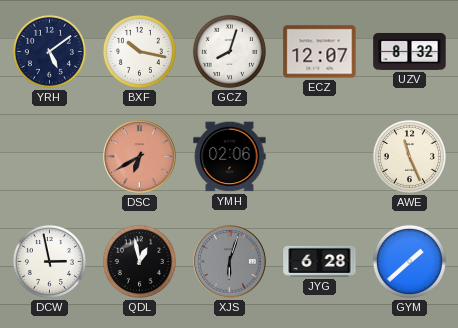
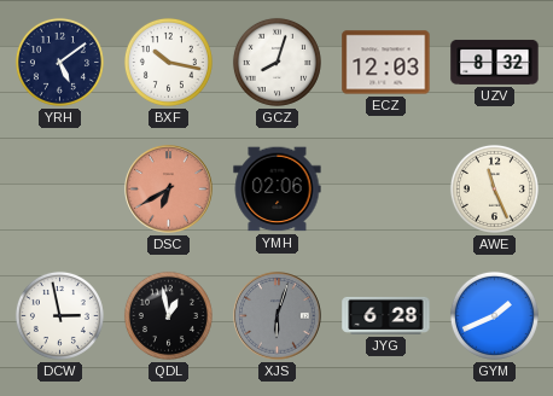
ECZ: 12:07 -> 12:03
GYM: 1:38 -> 1:41
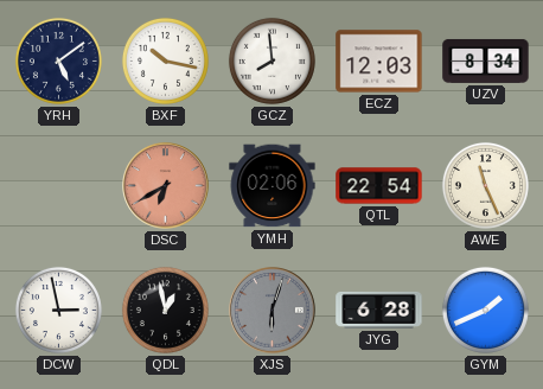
GCZ: 8:03 -> 7:59
UZV: 8:32 -> 8:34
QTL: none -> 22:54
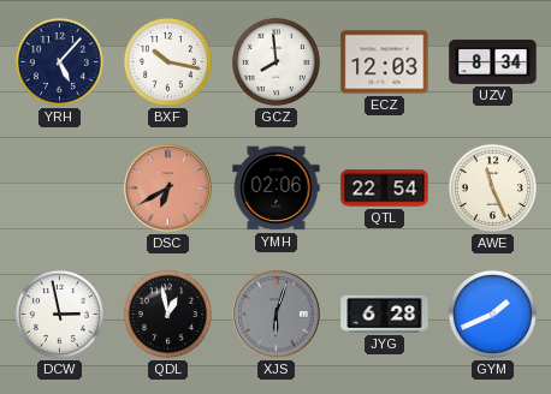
YRH: 5:09 -> 5:07
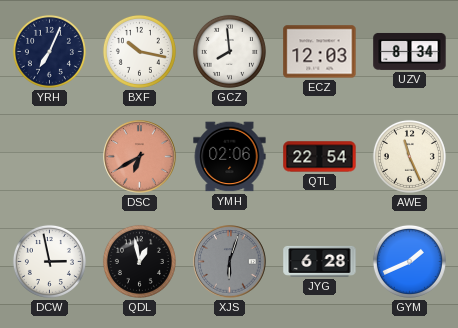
YRH: 5:07 -> 7:04
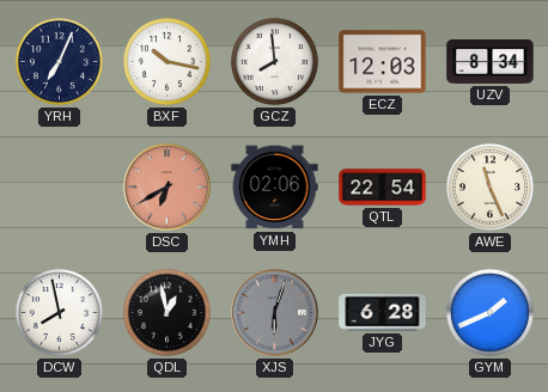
DCW: 2:58 -> 7:58
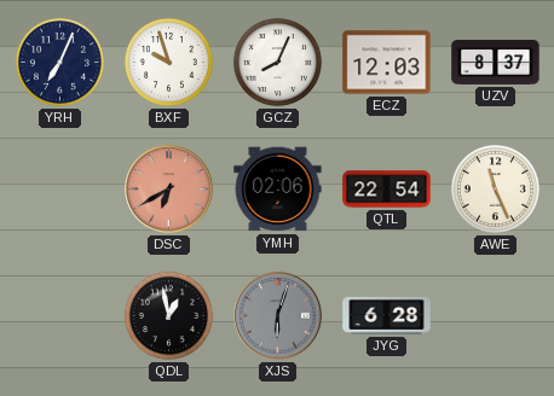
BXF: 10:17 -> 9:57
GCZ: 7:59 -> 8:04
UZV: 8:34 -> 8:37
DCW: 7:58 -> none
GYM: 1:41 -> none
